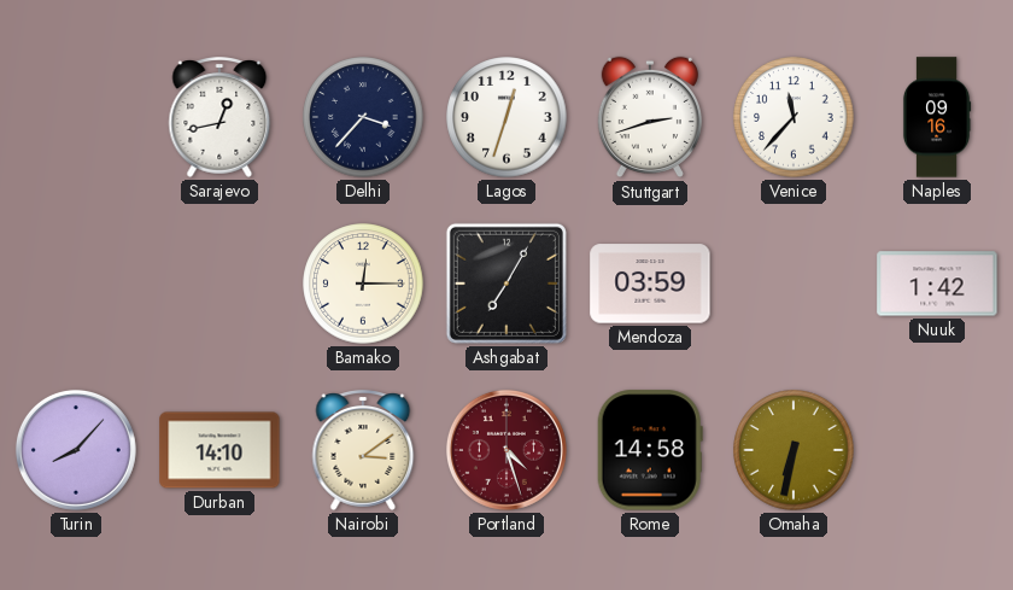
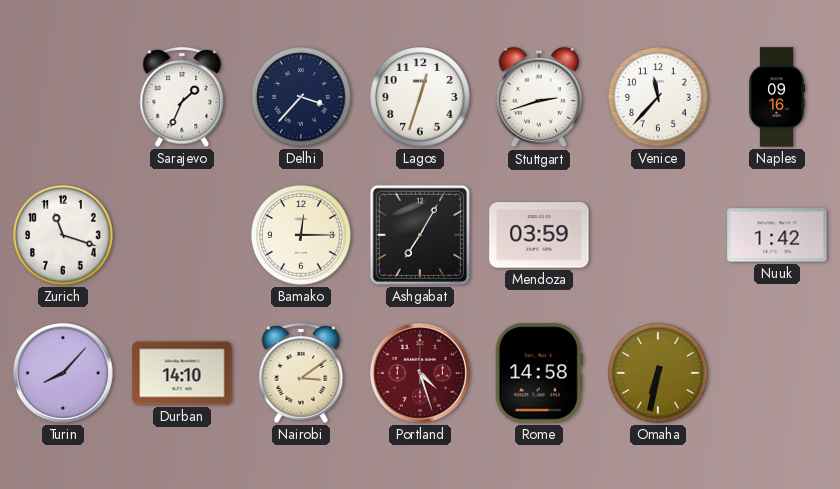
Sarajevo: 12:43 -> 1:34
Zurich: none -> 11:18
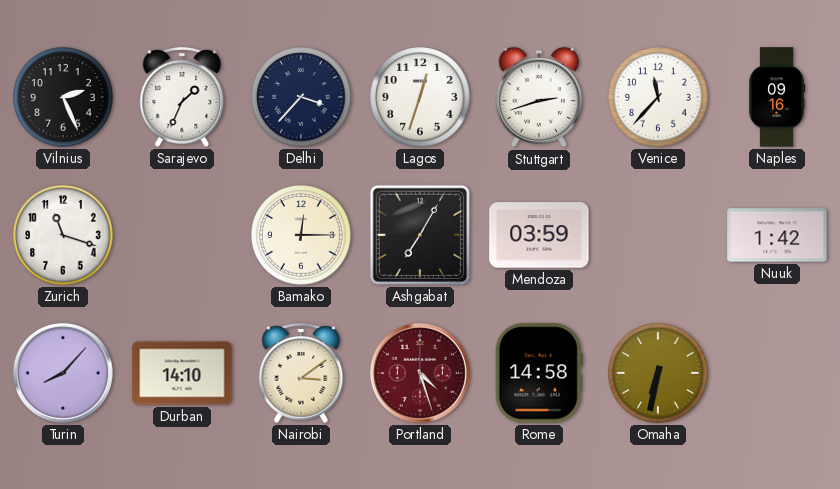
Vilnius: none -> 2:26
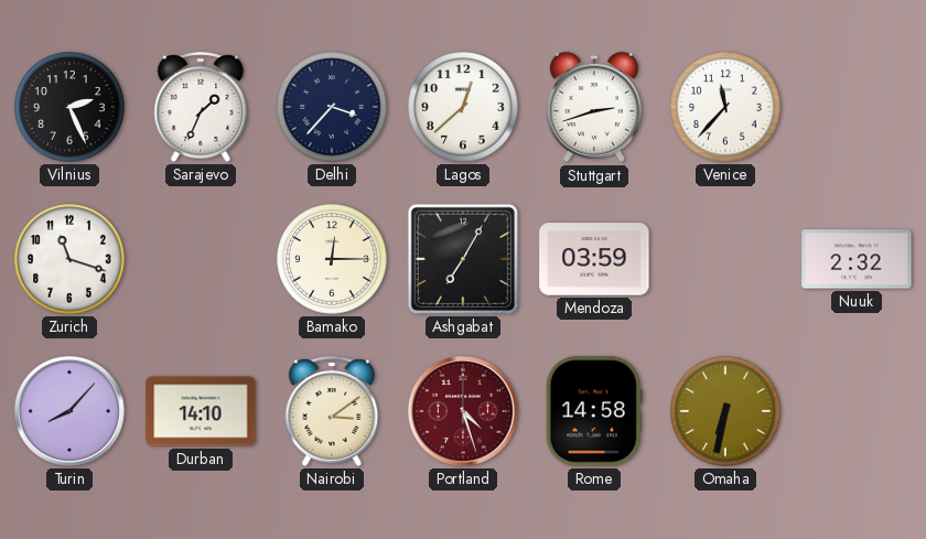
Lagos: 12:33 -> 12:38
Naples: 09:16 -> none
Nuuk: 1:42 -> 2:32
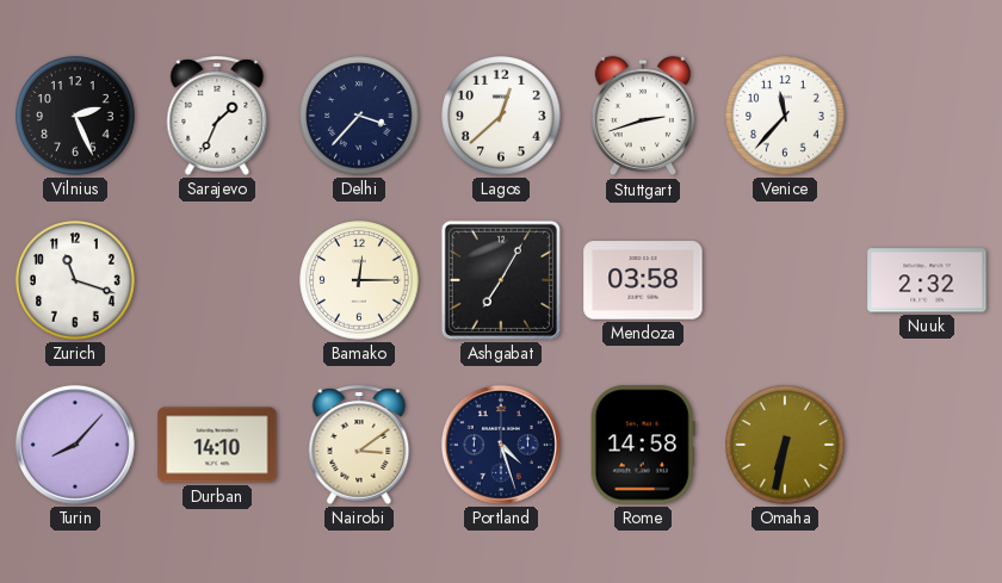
Mendoza: 03:59 -> 03:58
Portland dial: burgundy -> navy
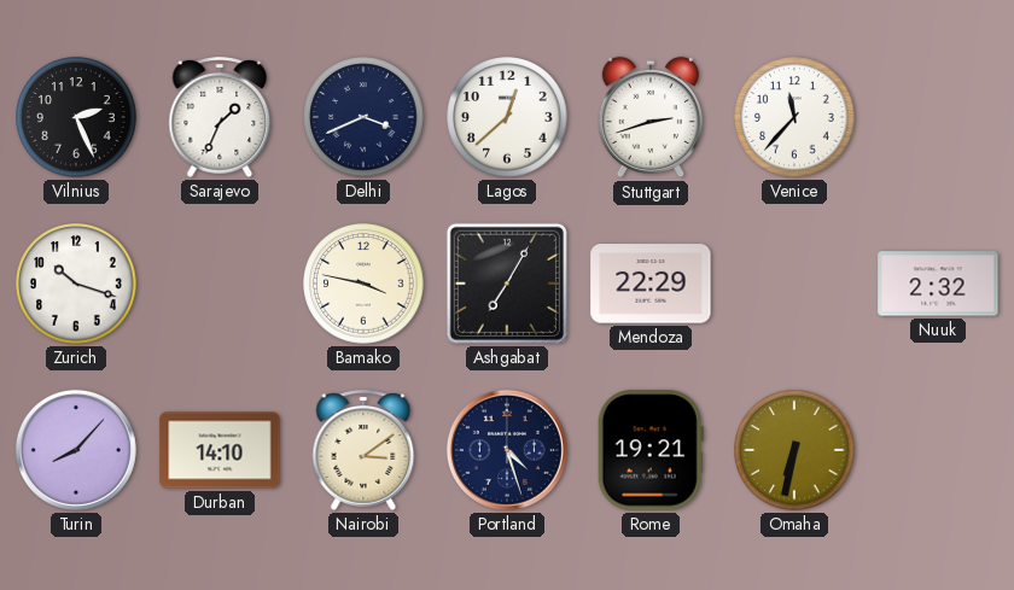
Delhi: 3:37 -> 3:41
Zurich: 11:18 -> 10:18
Bamako: 12:15 -> 3:47
Mendoza: 03:58 -> 22:29
Rome: 14:58 -> 19:21
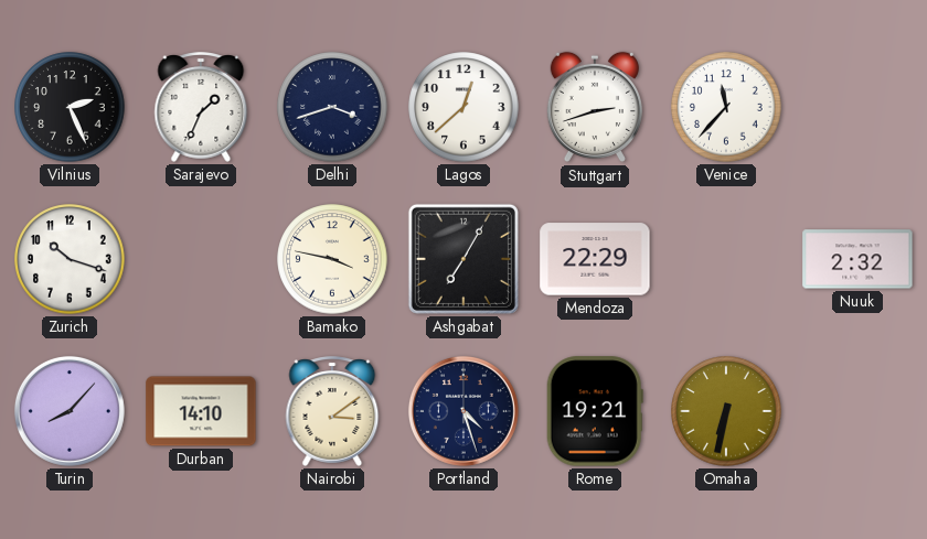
Delhi: 3:41 -> 3:42
